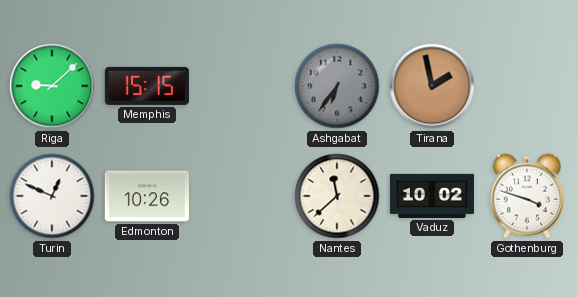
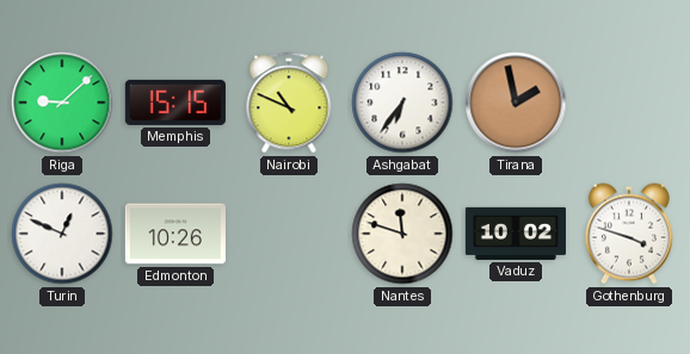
Nairobi: none -> 10:49
Ashgabat dial: grey -> white
Nantes: 11:38 -> 11:48
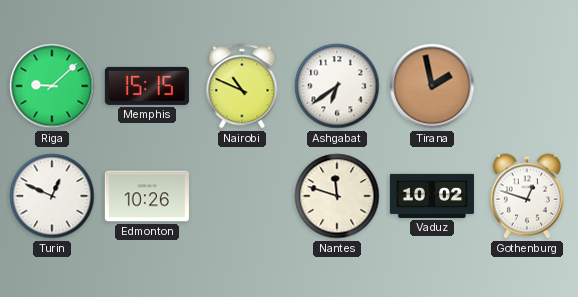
Ashgabat: 6:36 -> 6:39
Gothenburg: 3:48 -> 12:48
